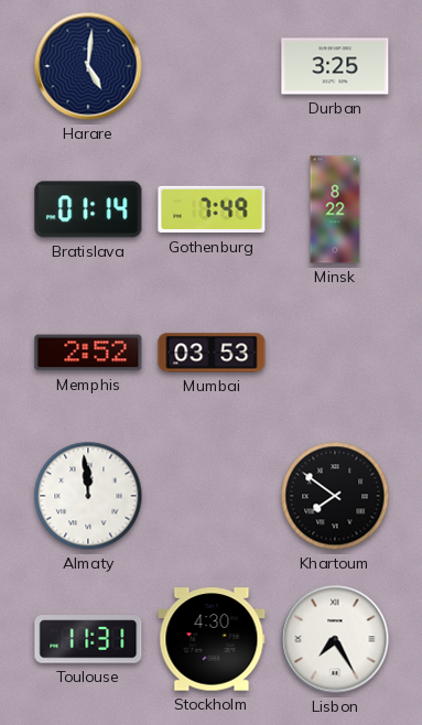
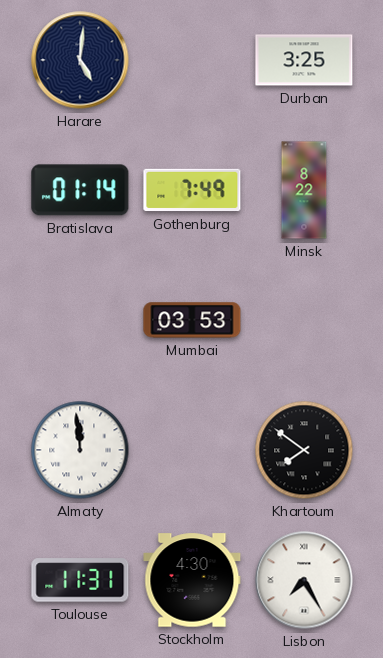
Memphis: 2:52 -> none
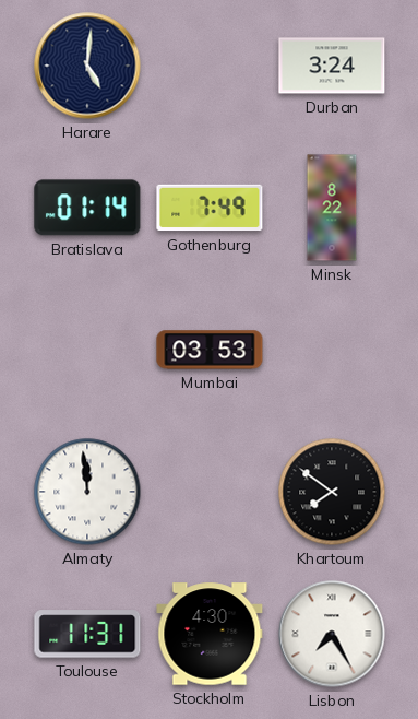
Durban: 3:25 -> 3:24
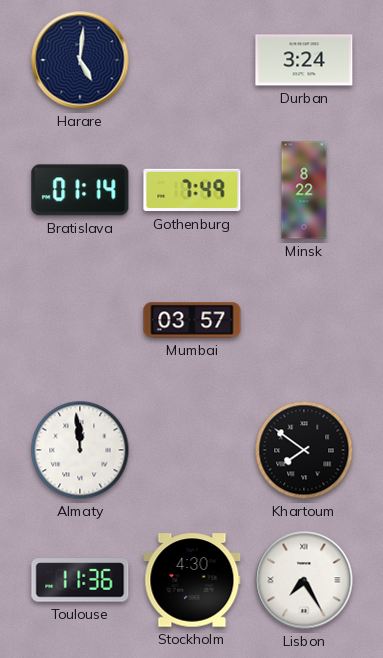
Mumbai: 03:53 -> 03:57
Toulouse: 11:31 -> 11:36
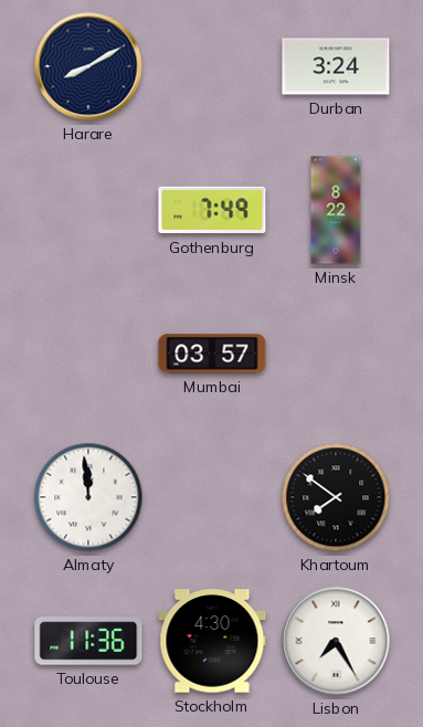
Harare: 5:01 -> 8:10
Bratislava: 01:14 -> none
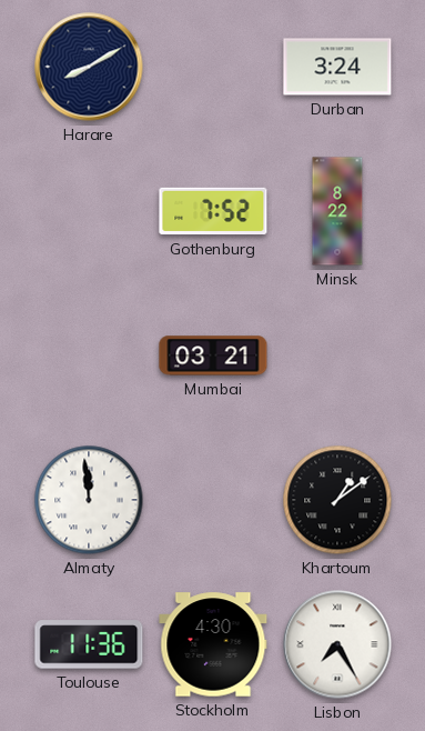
Gothenburg: 7:49 -> 7:52
Mumbai: 03:57 -> 03:21
Khartoum: 7:51 -> 1:09
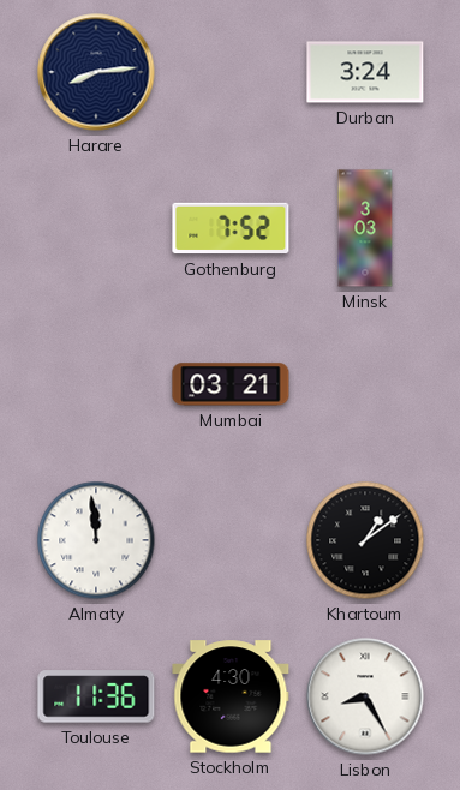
Harare: 8:10 -> 8:14
Minsk: 8:22 -> 3:03
Lisbon: 7:25 -> 8:25
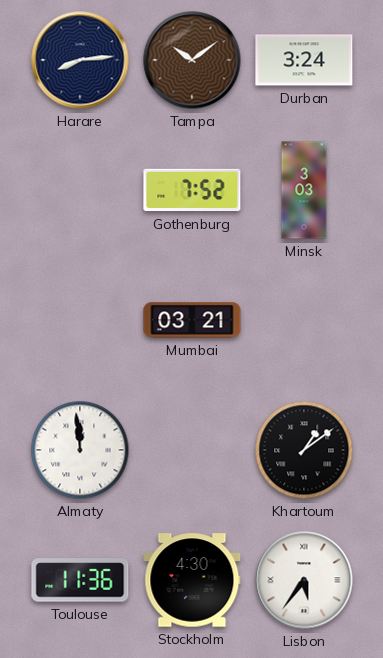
Tampa: none -> 10:09
Lisbon: 8:25 -> 5:36
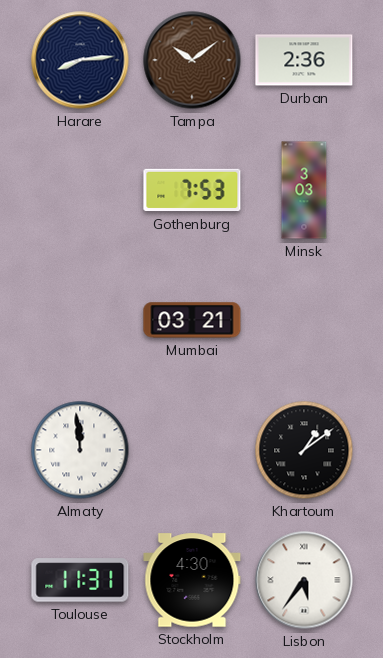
Durban: 3:24 -> 2:36
Gothenburg: 7:52 -> 7:53
Toulouse: 11:36 -> 11:31
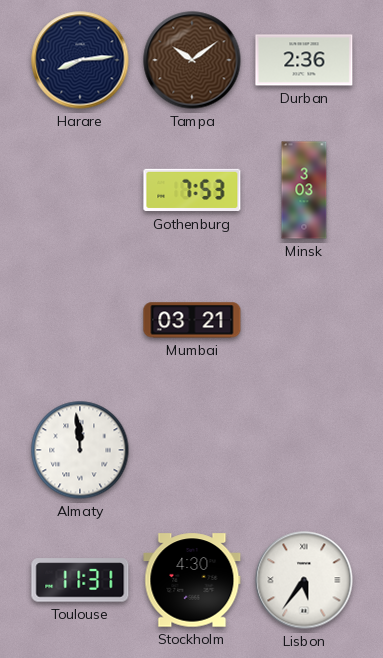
Khartoum: 1:09 -> none
